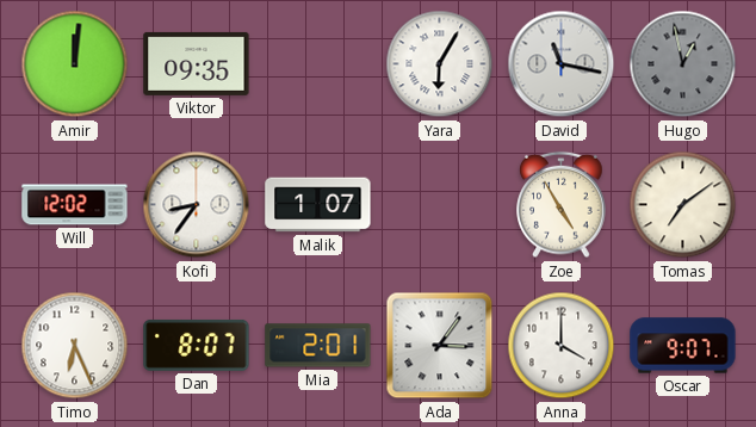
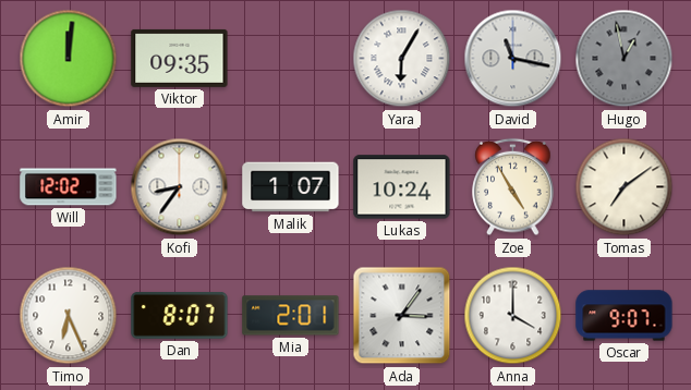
Lukas: none -> 10:24
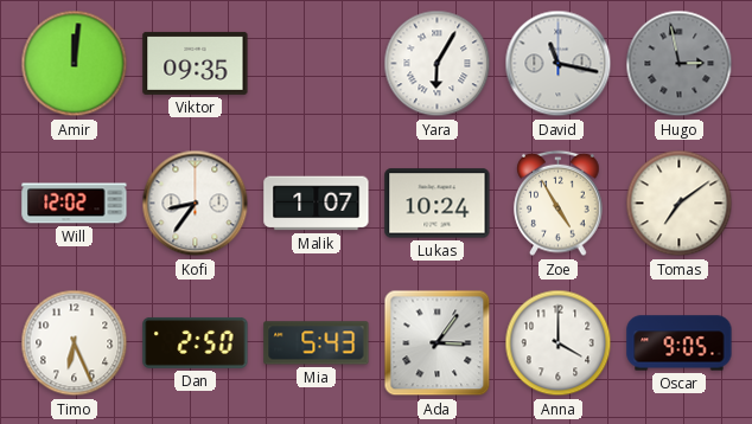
Hugo: 12:58 -> 2:58
Dan: 8:07 -> 2:50
Mia: 2:01 -> 5:43
Oscar: 9:07 -> 9:05
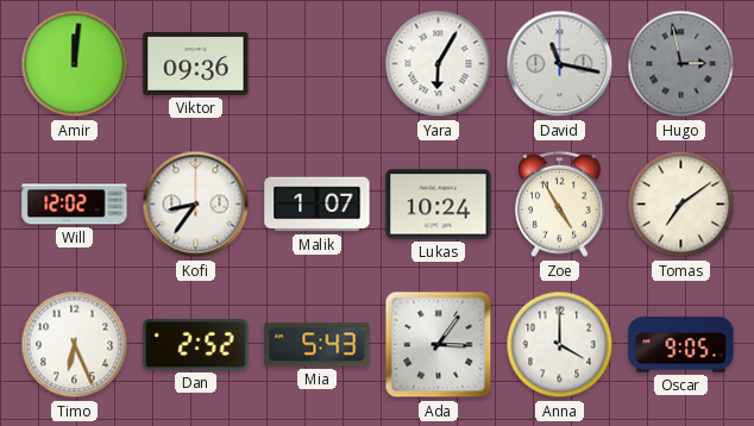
Viktor: 09:35 -> 09:36
Dan: 2:50 -> 2:52
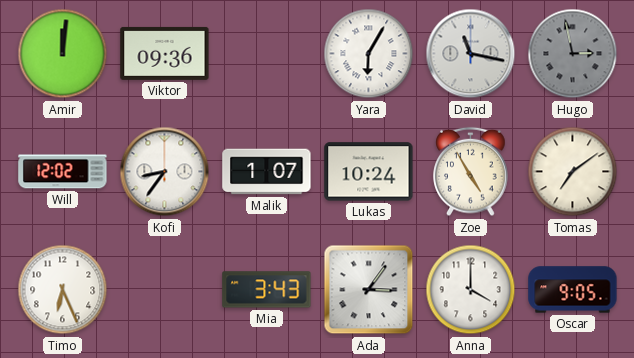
Dan: 2:52 -> none
Mia: 5:43 -> 3:43
